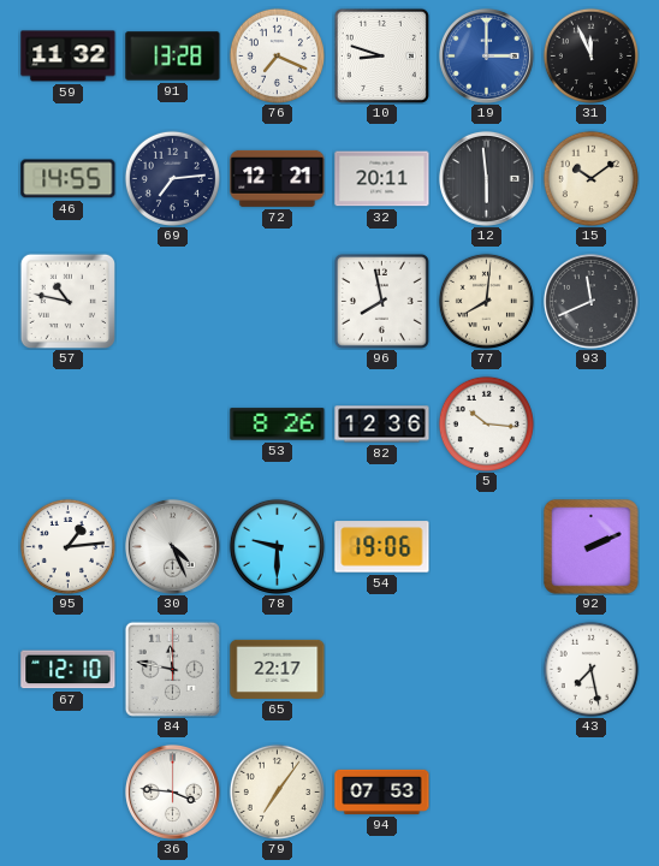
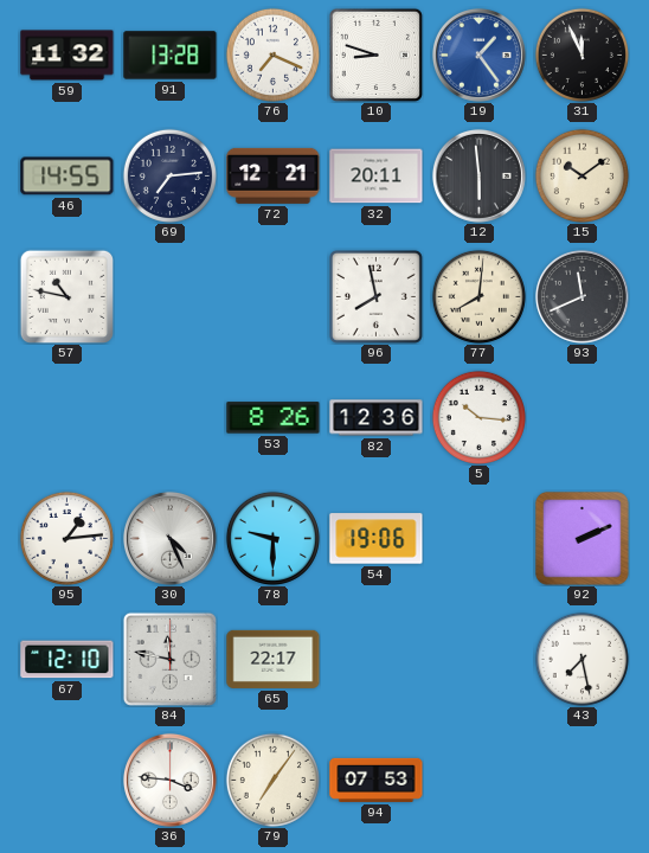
19: 3:00 -> 1:24
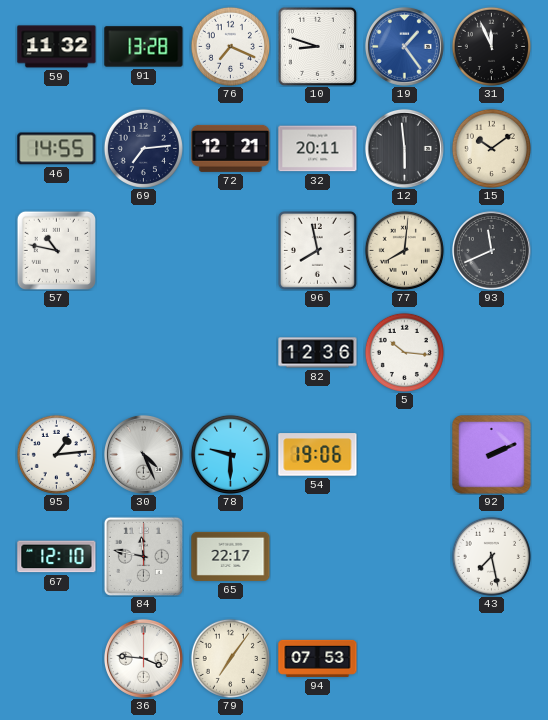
53: 8:26 -> none
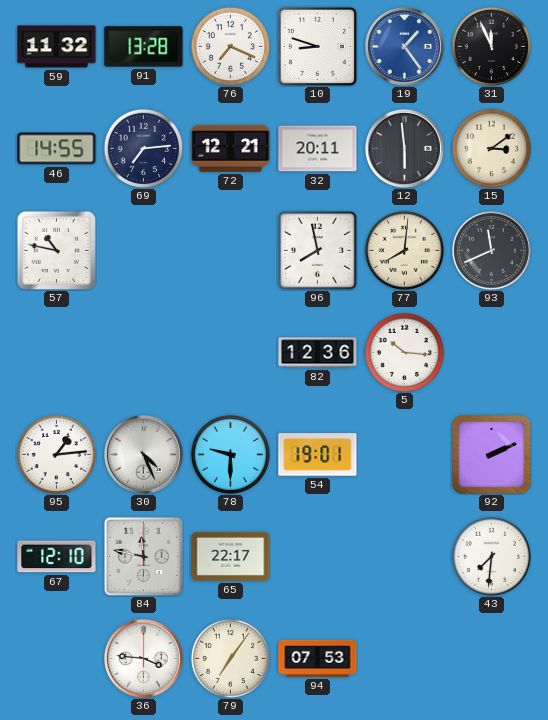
15: 10:09 -> 3:09
54: 19:06 -> 19:01
43: 7:28 -> 7:31
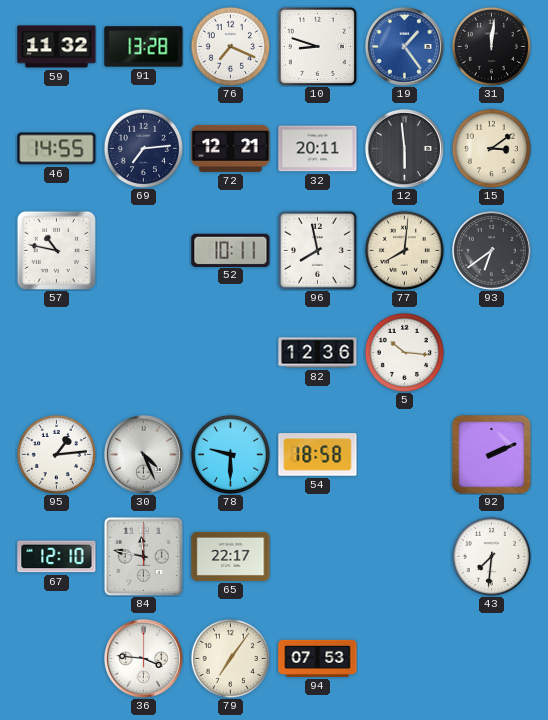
31: 11:56 -> 12:01
52: none -> 10:11
93: 11:41 -> 6:39
54: 19:01 -> 18:58
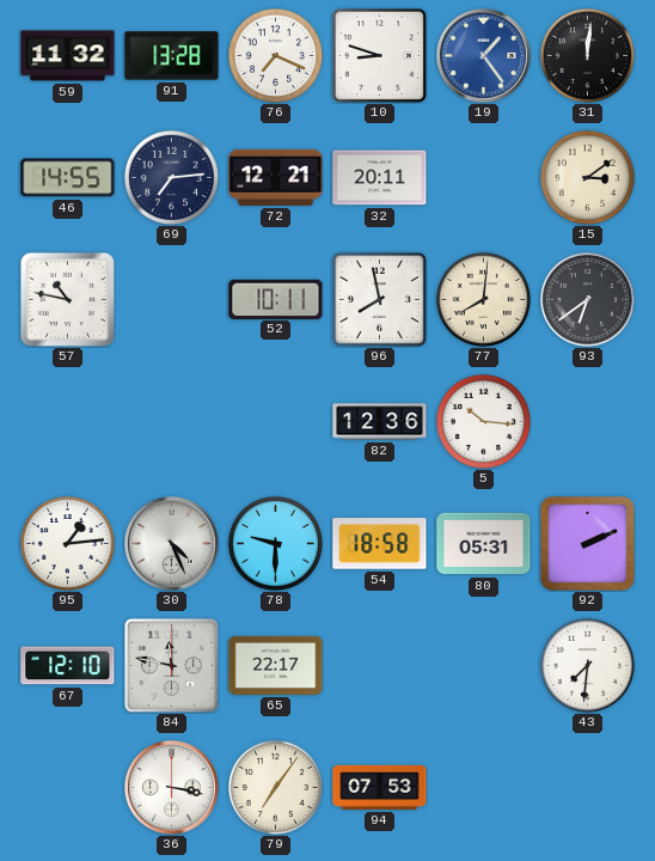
12: 5:59 -> none
80: none -> 05:31
36: 3:46 -> 3:17
